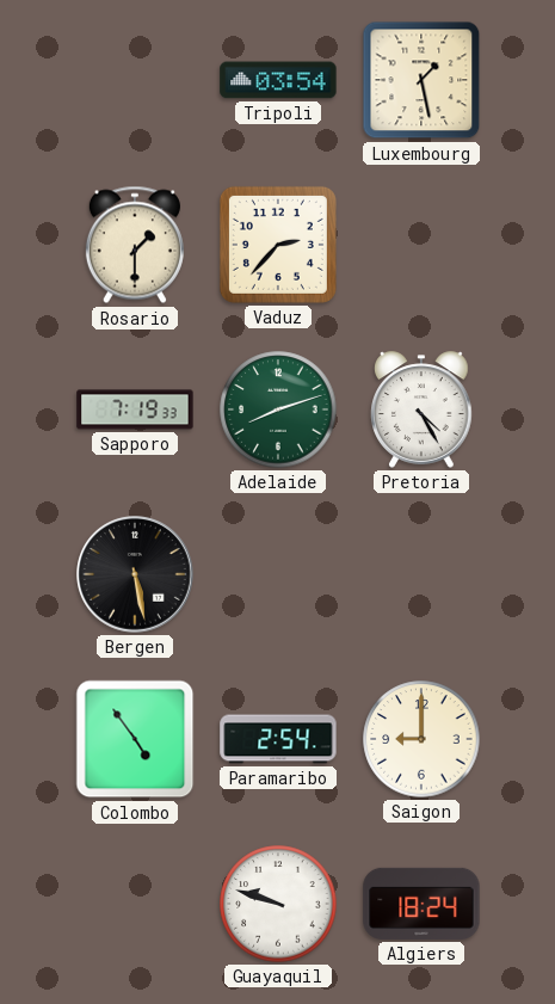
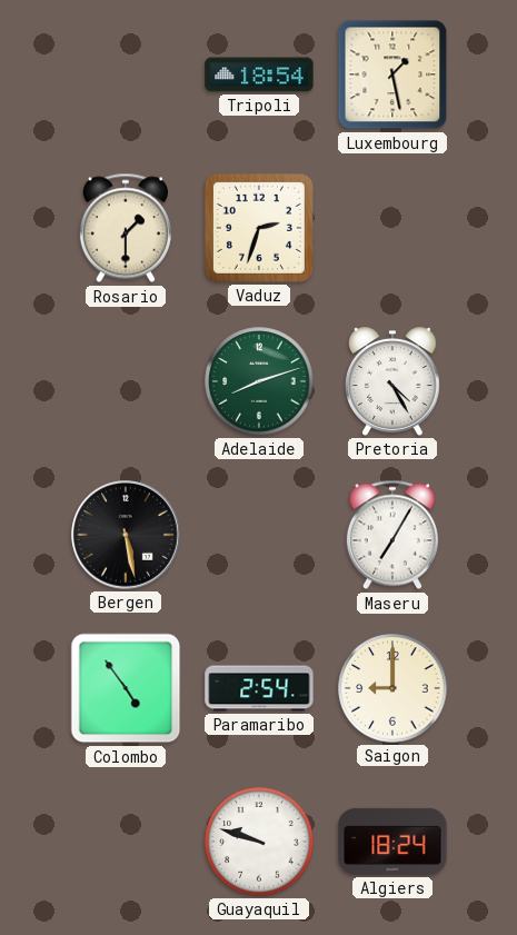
Tripoli: 03:54 -> 18:54
Vaduz: 2:37 -> 2:33
Sapporo: 7:19 -> none
Maseru: none -> 7:05
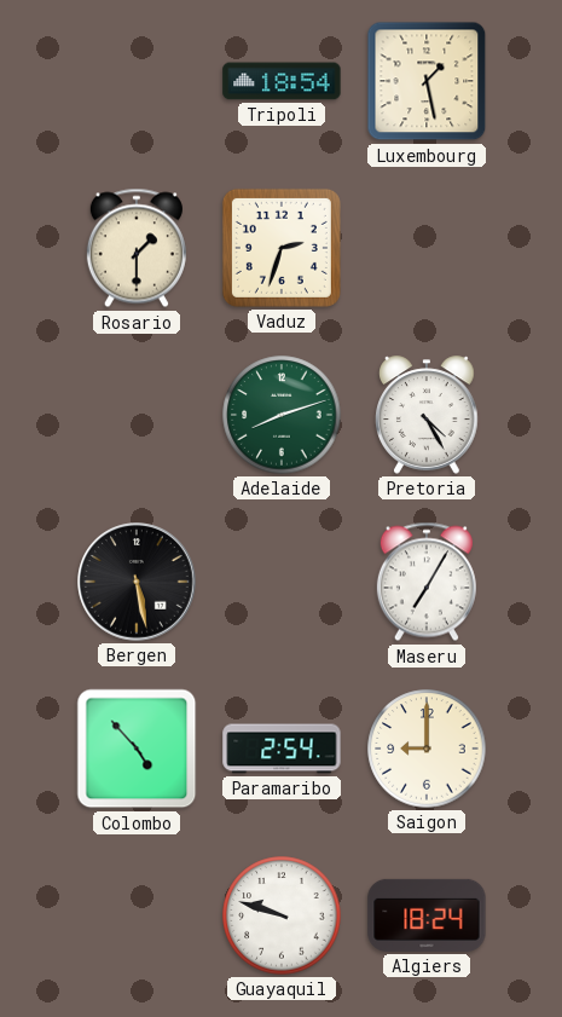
Colombo: 4:54 -> 4:53
